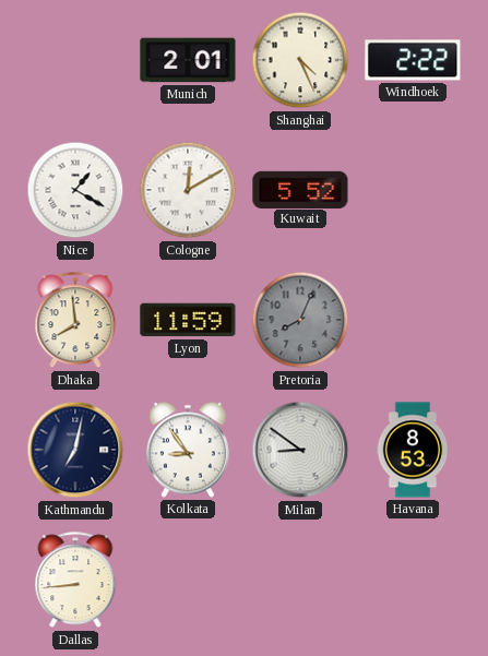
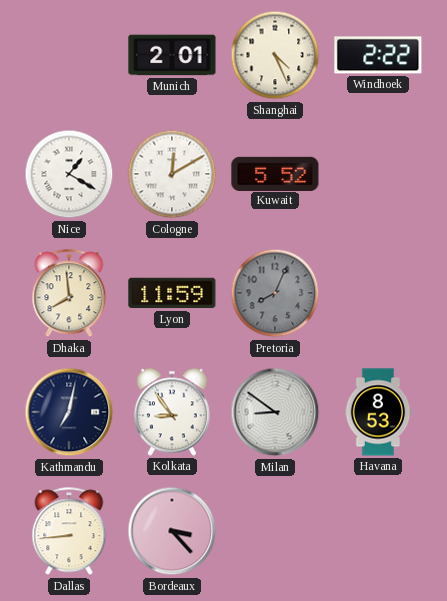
Bordeaux: none -> 3:23
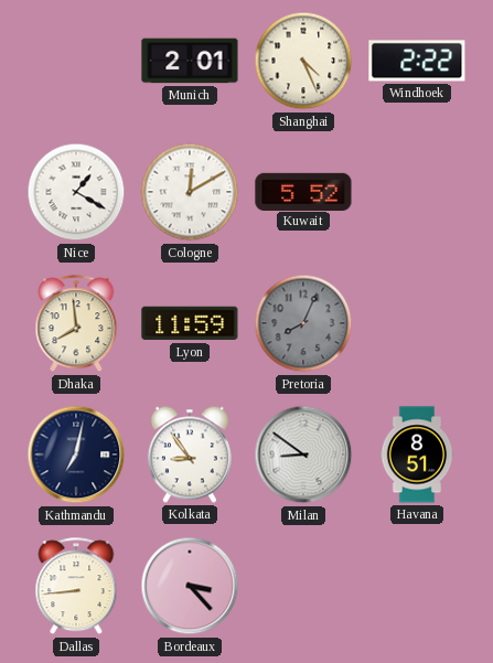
Havana: 8:53 -> 8:51
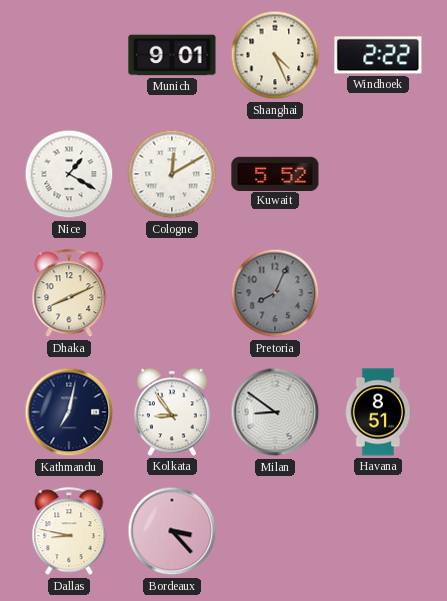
Munich: 2:01 -> 9:01
Dhaka: 7:59 -> 8:11
Lyon: 11:59 -> none
Dallas: 8:44 -> 8:47
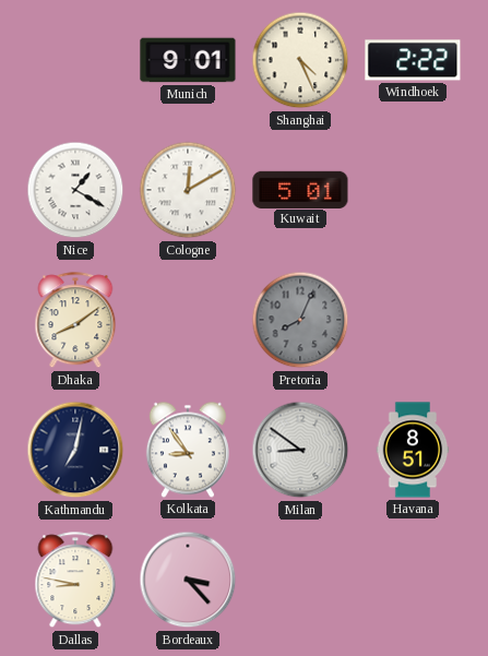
Kuwait: 5:52 -> 5:01
Dhaka: 8:11 -> 8:09
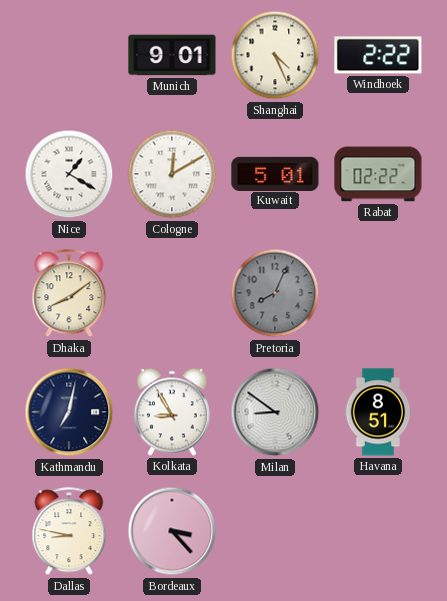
Rabat: none -> 02:22
Kolkata: 8:54 -> 8:55
